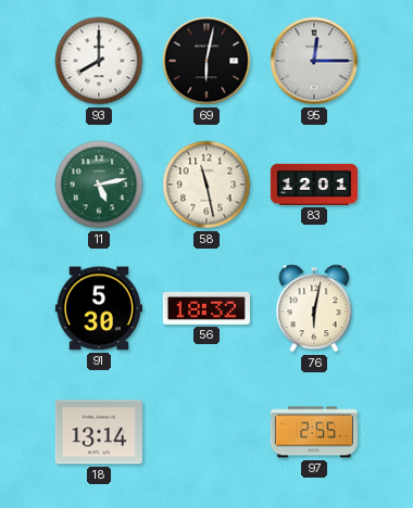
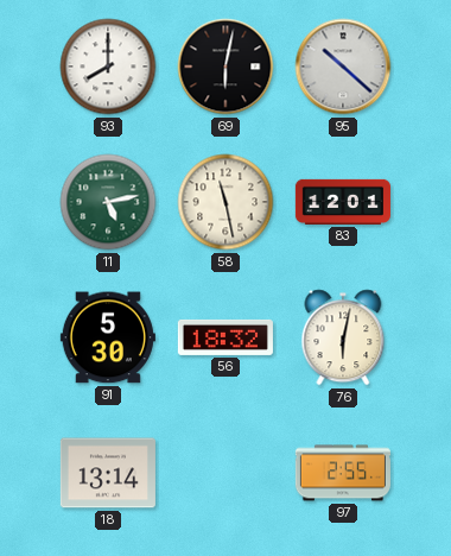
95: 12:15 -> 10:22
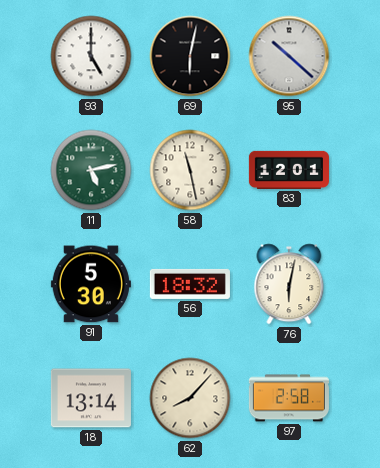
93: 8:00 -> 5:00
62: none -> 8:07
97: 2:55 -> 2:58
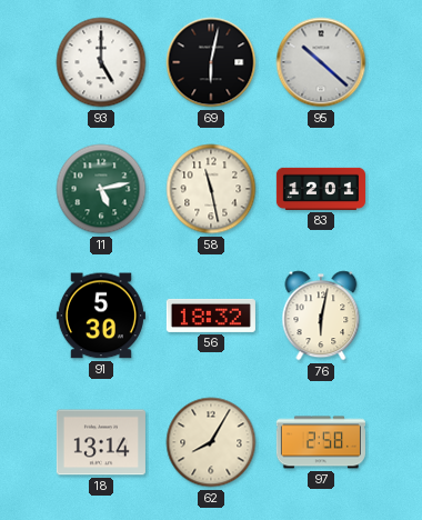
62: 8:07 -> 8:05
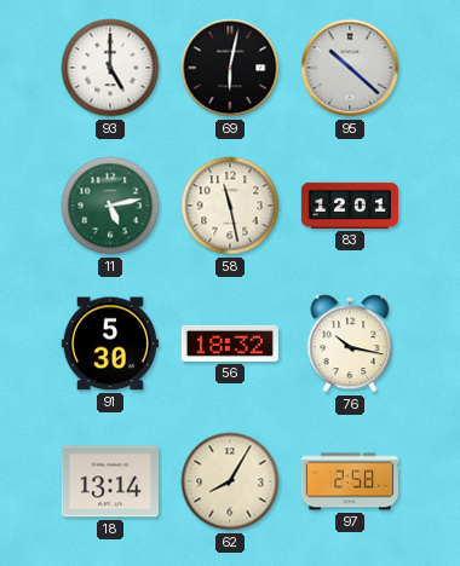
76: 6:02 -> 10:17
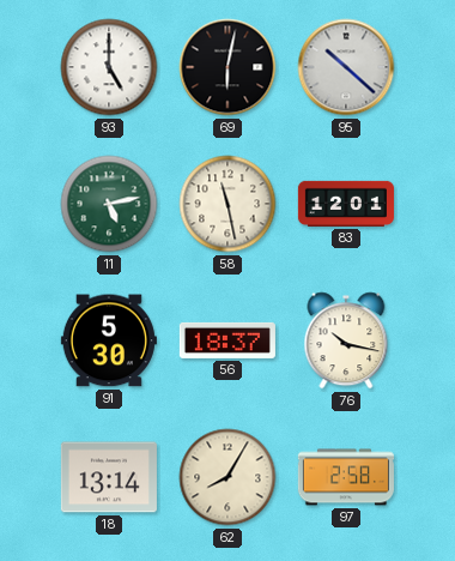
56: 18:32 -> 18:37
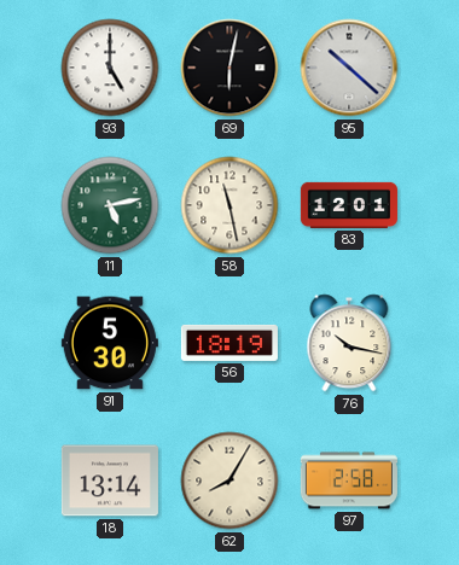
56: 18:37 -> 18:19
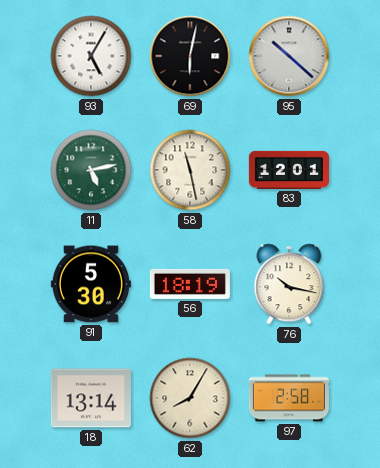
93: 5:00 -> 5:05
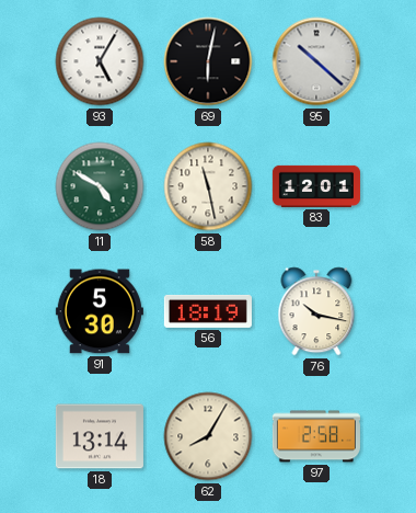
11: 5:13 -> 4:50
